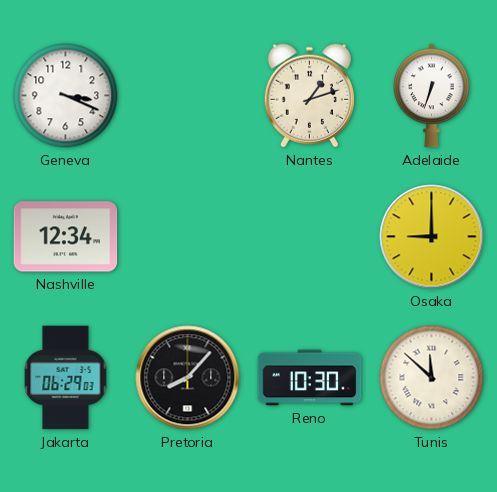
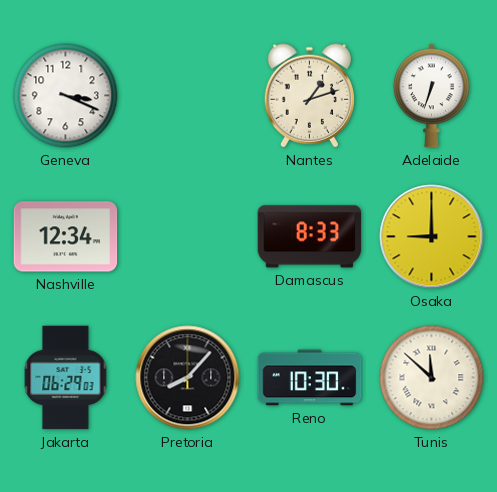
Damascus: none -> 8:33
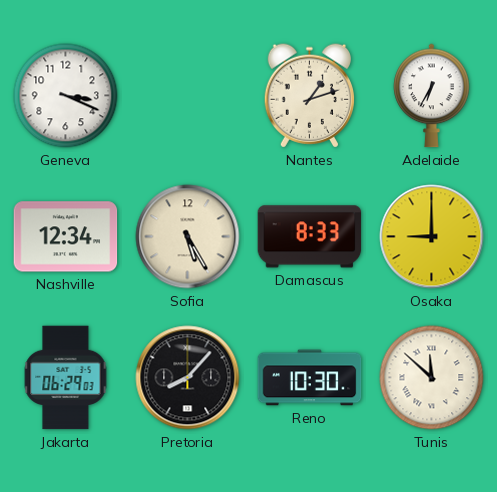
Adelaide: 6:33 -> 6:35
Sofia: none -> 5:25
